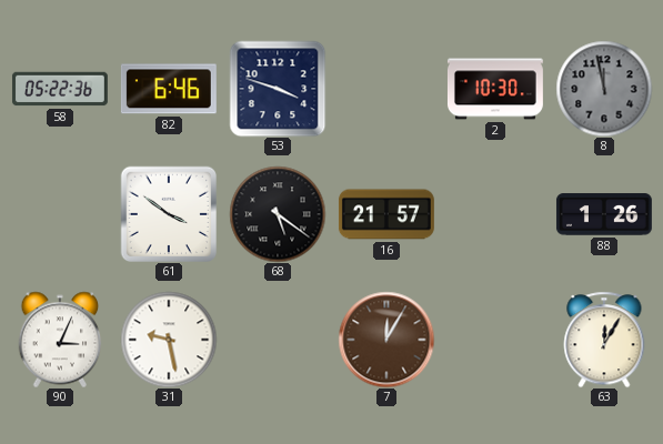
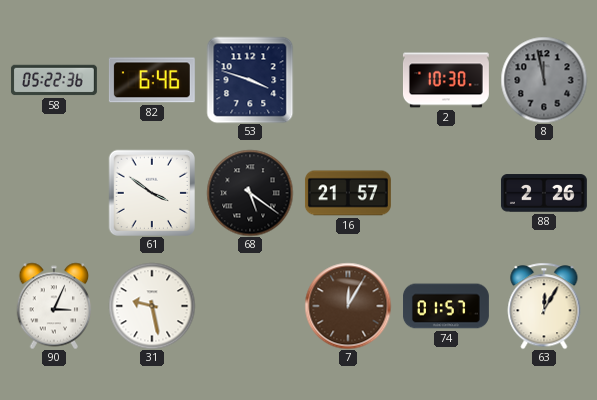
88: 1:26 -> 2:26
74: none -> 01:57
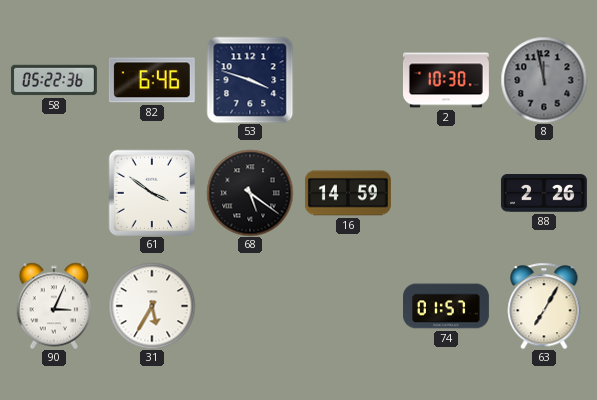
16: 21:57 -> 14:59
31: 9:28 -> 5:35
7: 12:05 -> none
63: 12:05 -> 7:05
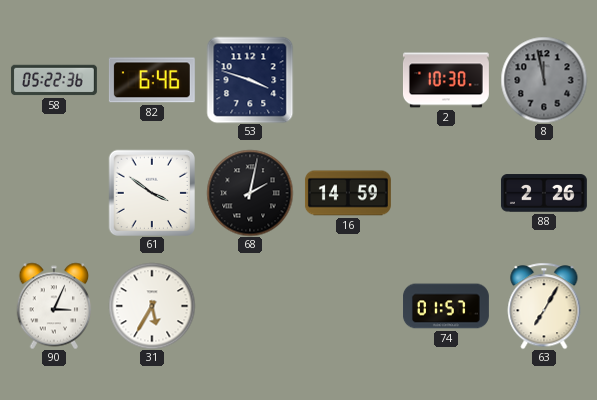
68: 5:21 -> 2:02
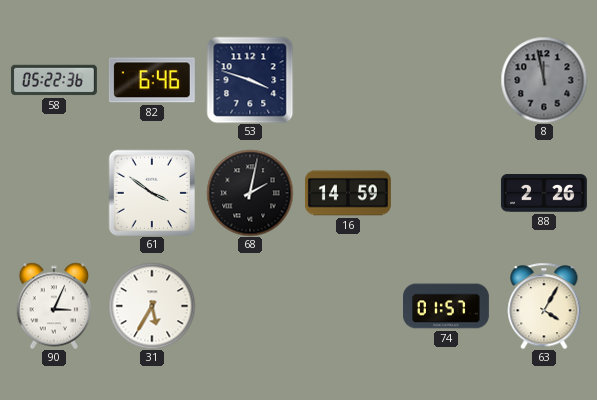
2: 10:30 -> none
63: 7:05 -> 4:05
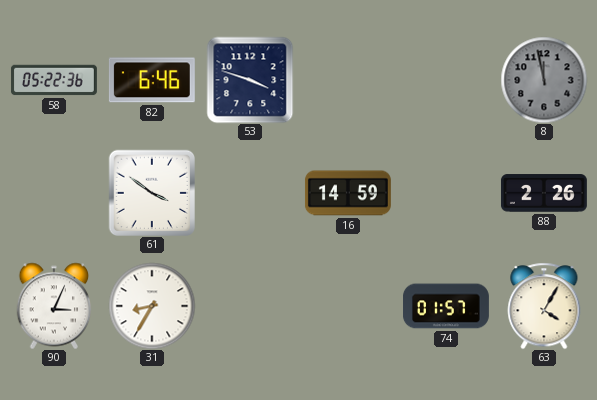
68: 2:02 -> none
31: 5:35 -> 8:35
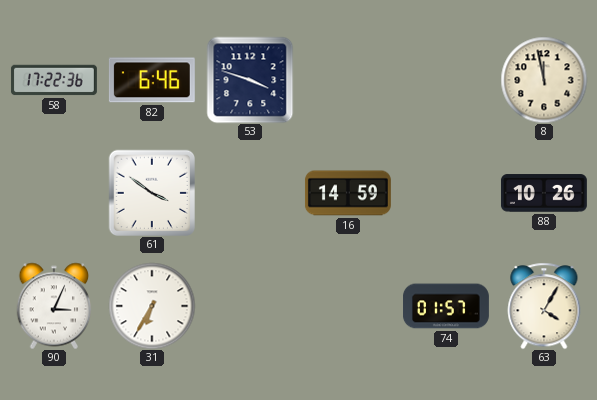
58: 05:22 -> 17:22
8 dial: grey -> cream
88: 2:26 -> 10:26
31: 8:35 -> 6:35
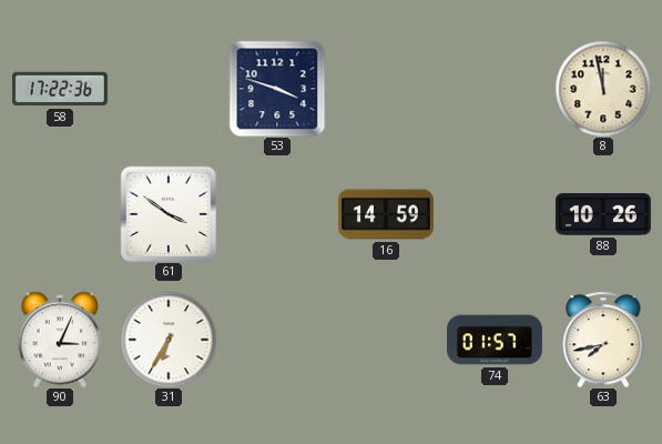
82: 6:46 -> none
63: 4:05 -> 7:43
